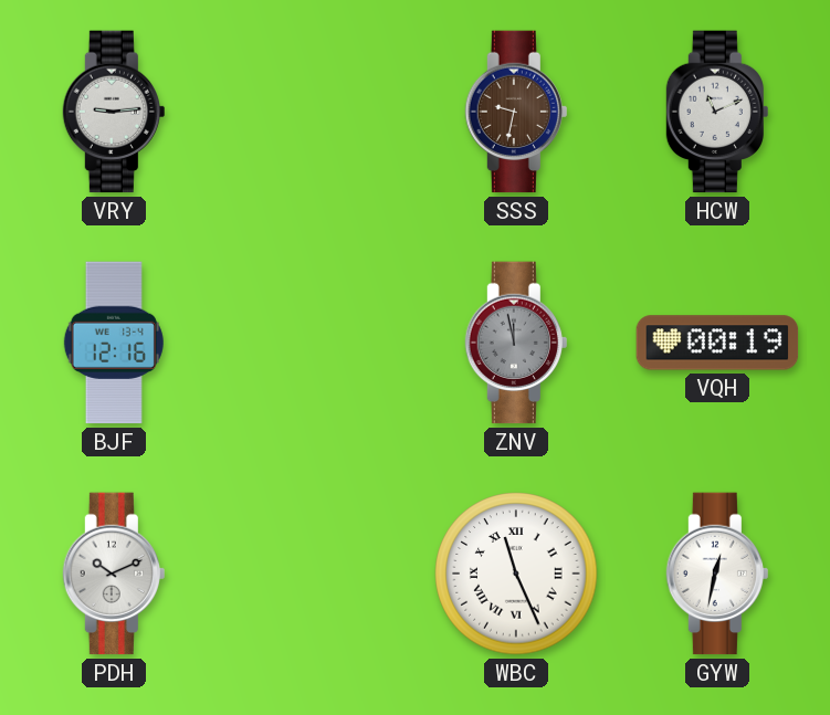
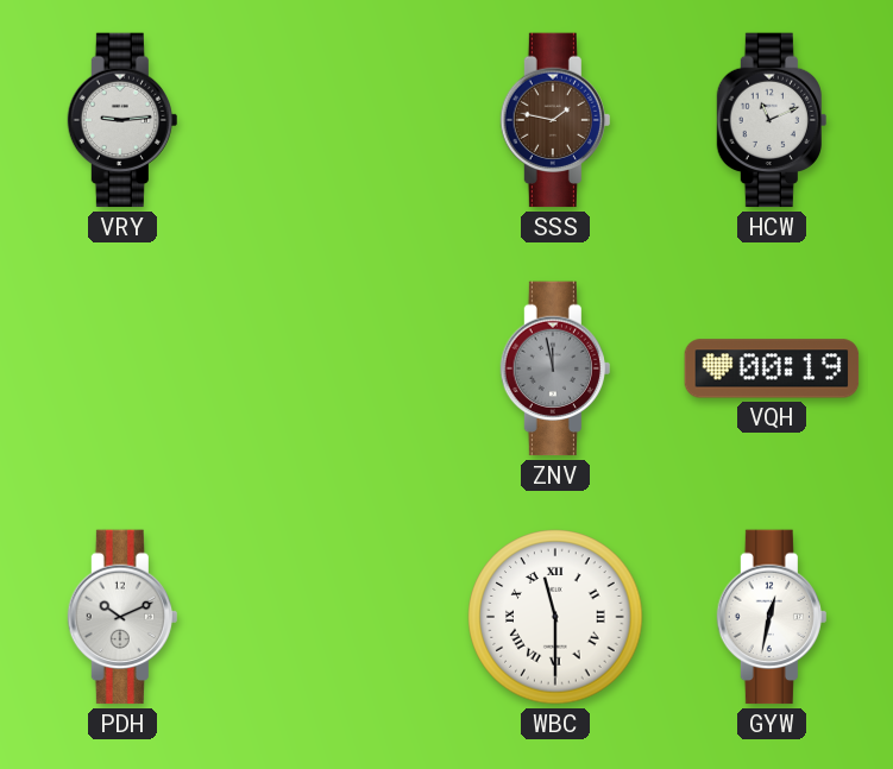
SSS: 9:32 -> 1:47
BJF: 12:16 -> none
WBC: 11:26 -> 11:30
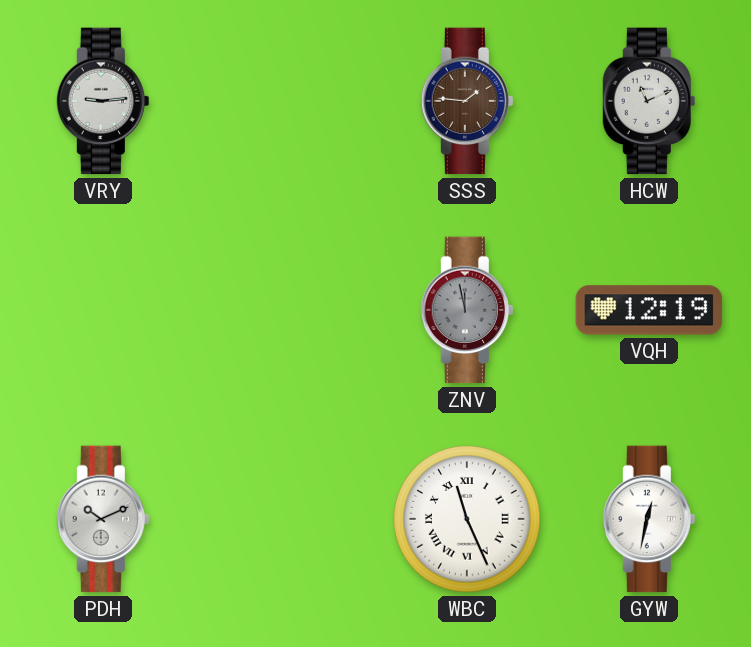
SSS: 1:47 -> 1:46
VQH: 00:19 -> 12:19
WBC: 11:30 -> 11:26
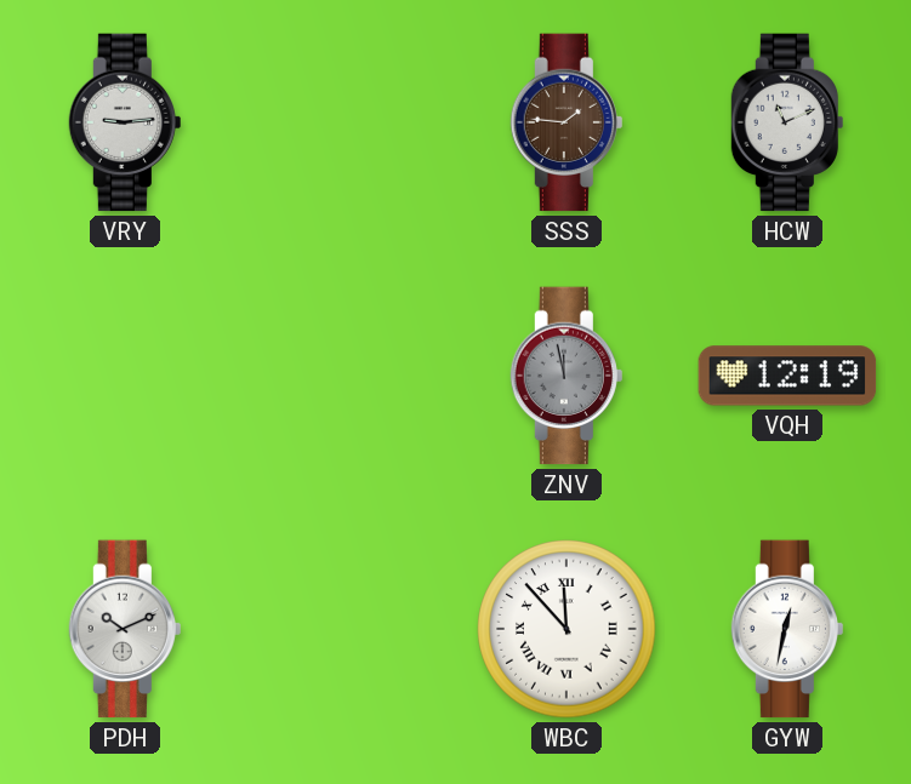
WBC: 11:26 -> 11:53
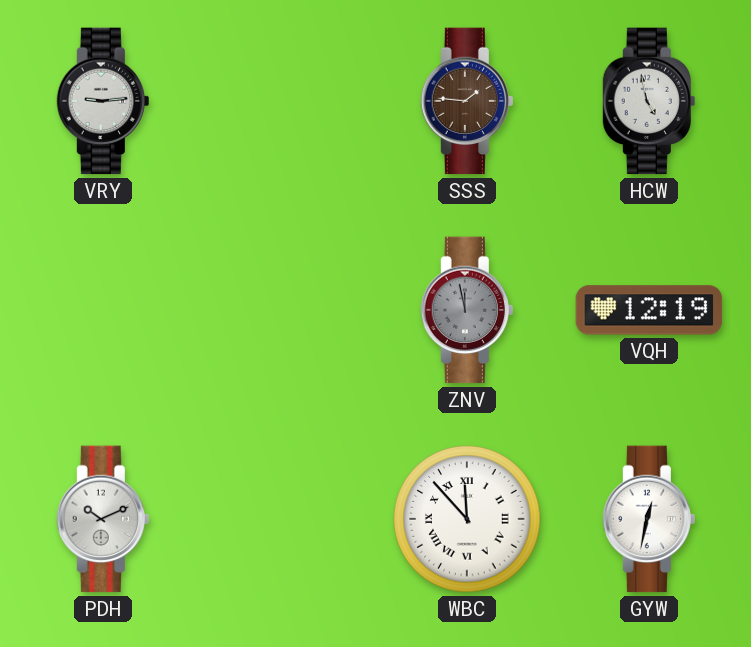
HCW: 11:11 -> 4:58
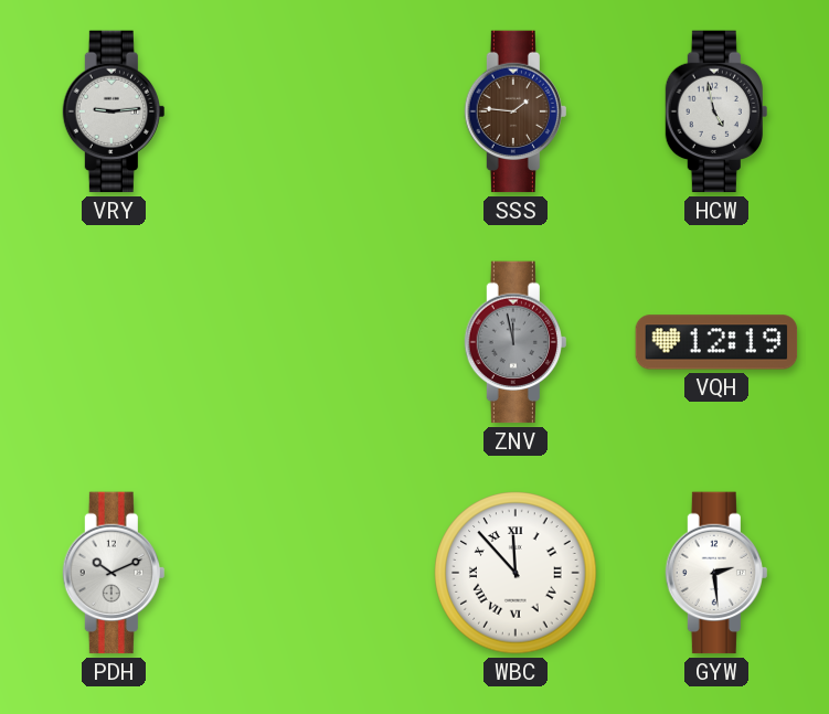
GYW: 12:32 -> 2:29
